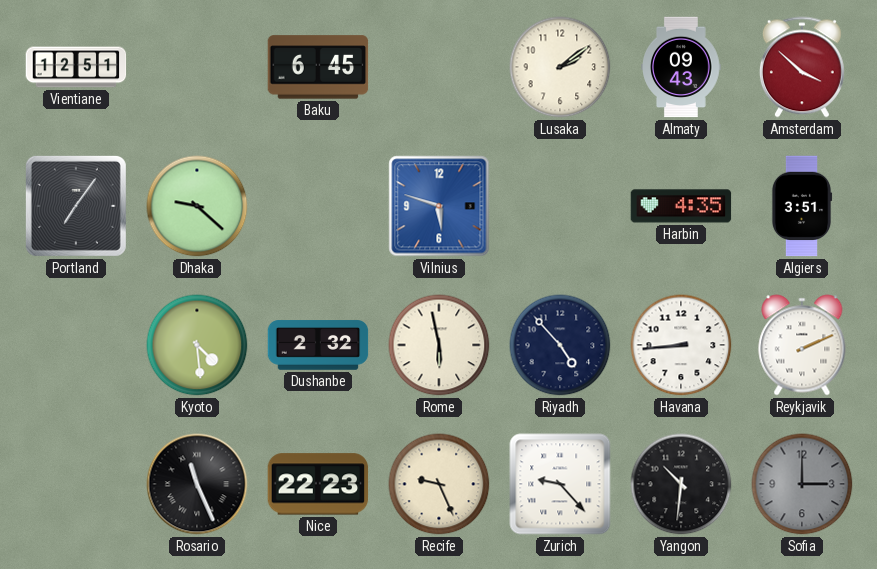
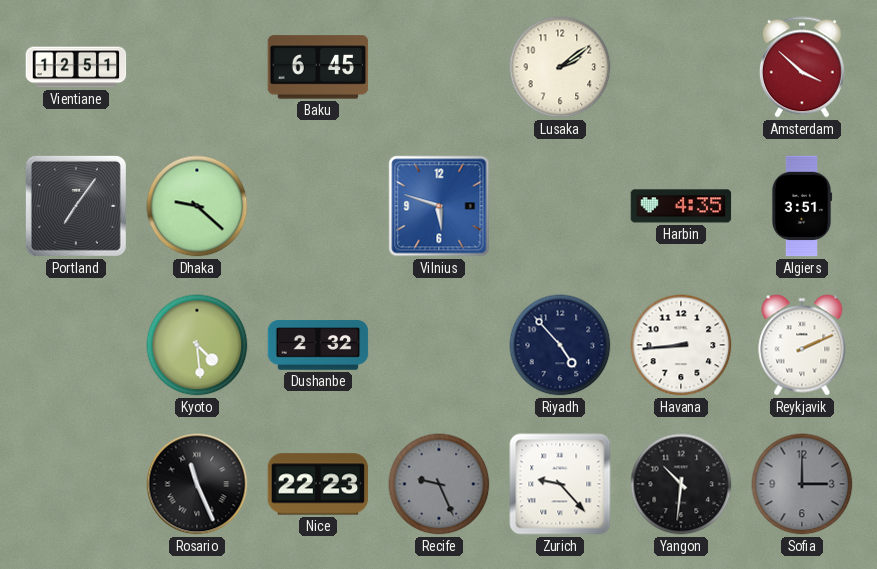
Almaty: 09:43 -> none
Rome: 5:58 -> none
Recife dial: cream -> grey
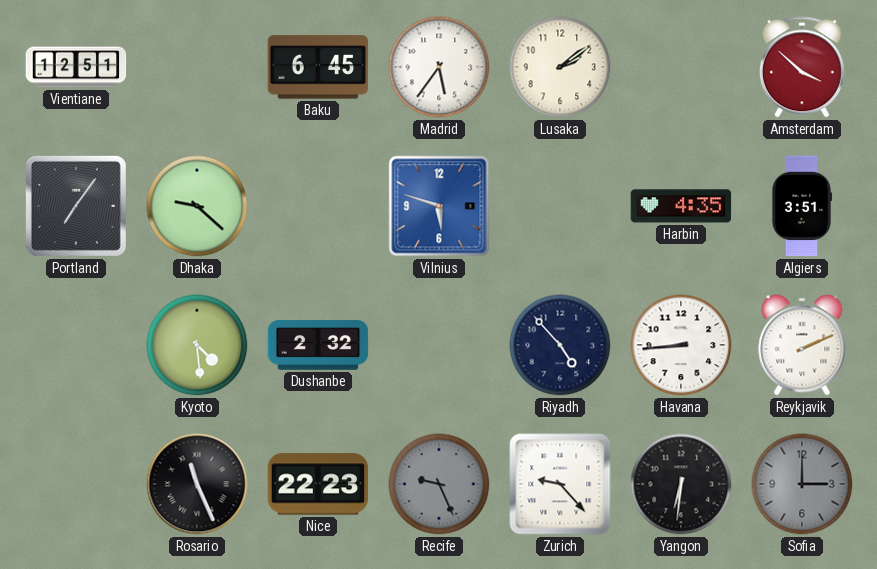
Madrid: none -> 5:36
Yangon: 10:31 -> 6:31
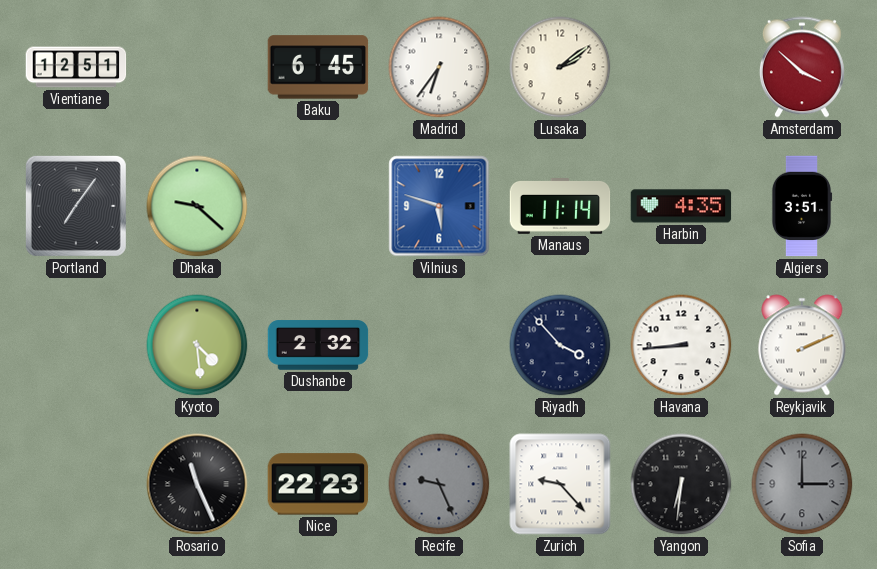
Madrid: 5:36 -> 6:36
Manaus: none -> 11:14
Riyadh: 4:53 -> 3:53
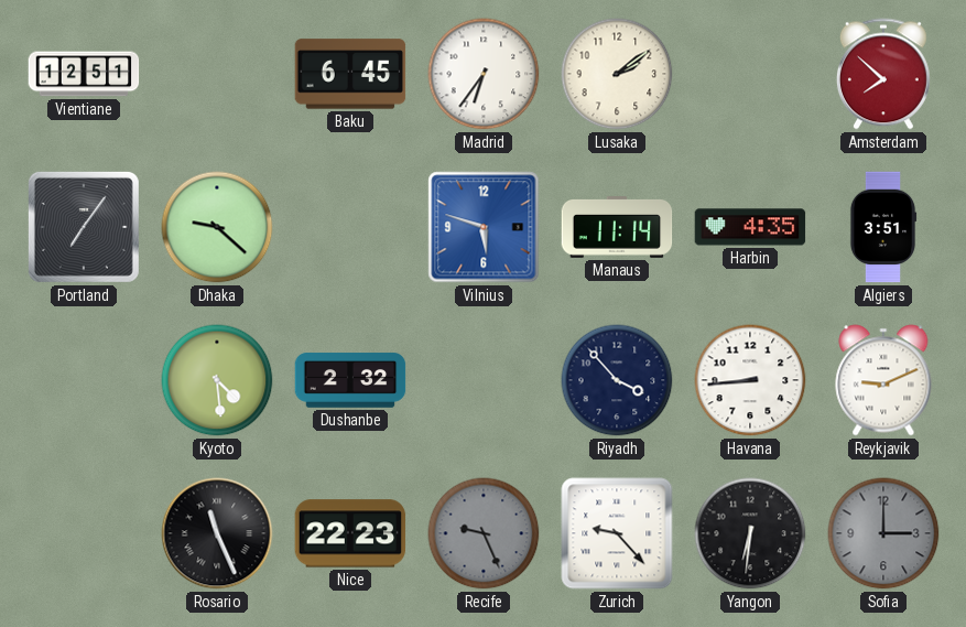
Amsterdam: 3:52 -> 7:52
Reykjavik: 2:11 -> 9:11
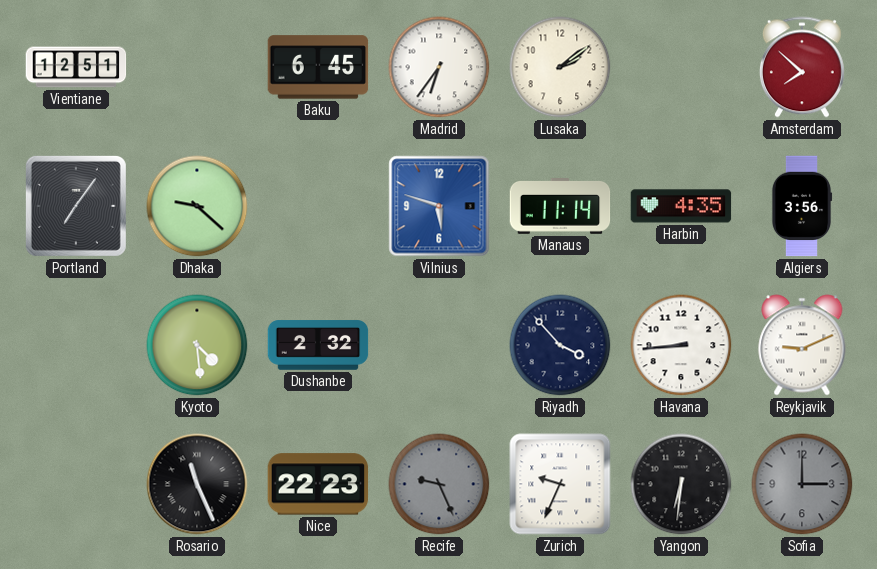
Algiers: 3:51 -> 3:56
Zurich: 9:23 -> 9:34
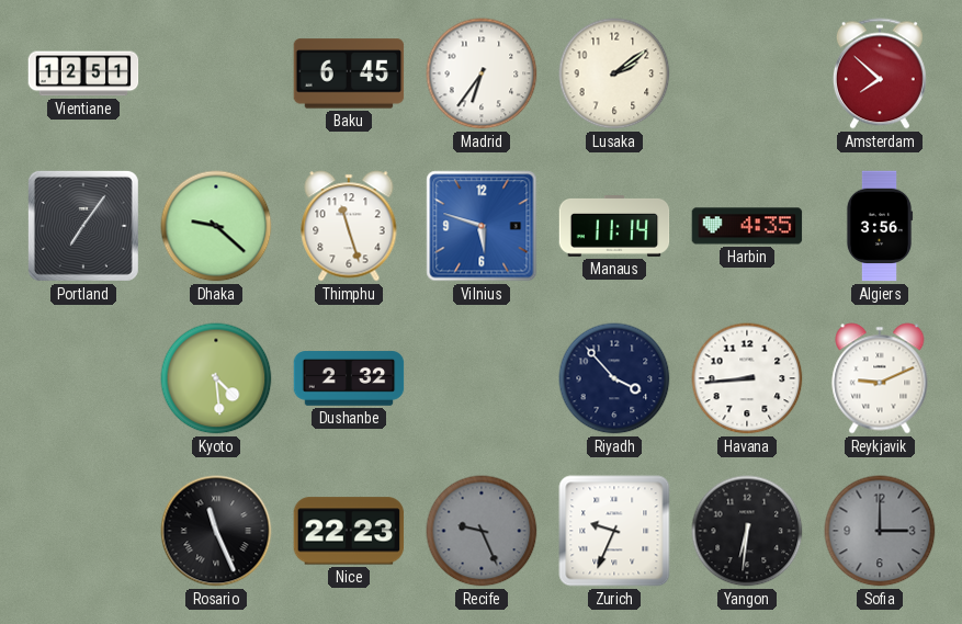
Thimphu: none -> 11:27
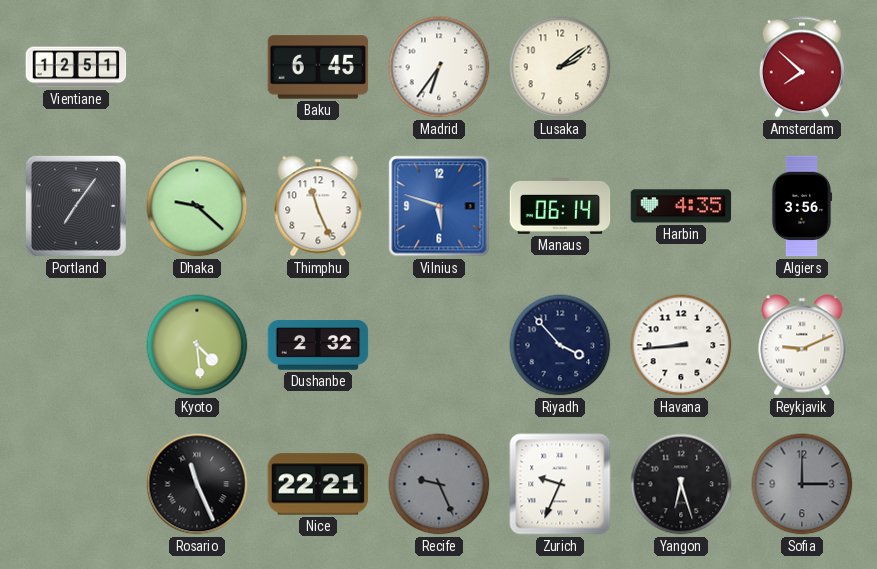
Thimphu: 11:27 -> 11:26
Manaus: 11:14 -> 06:14
Nice: 22:23 -> 22:21
Yangon: 6:31 -> 6:27
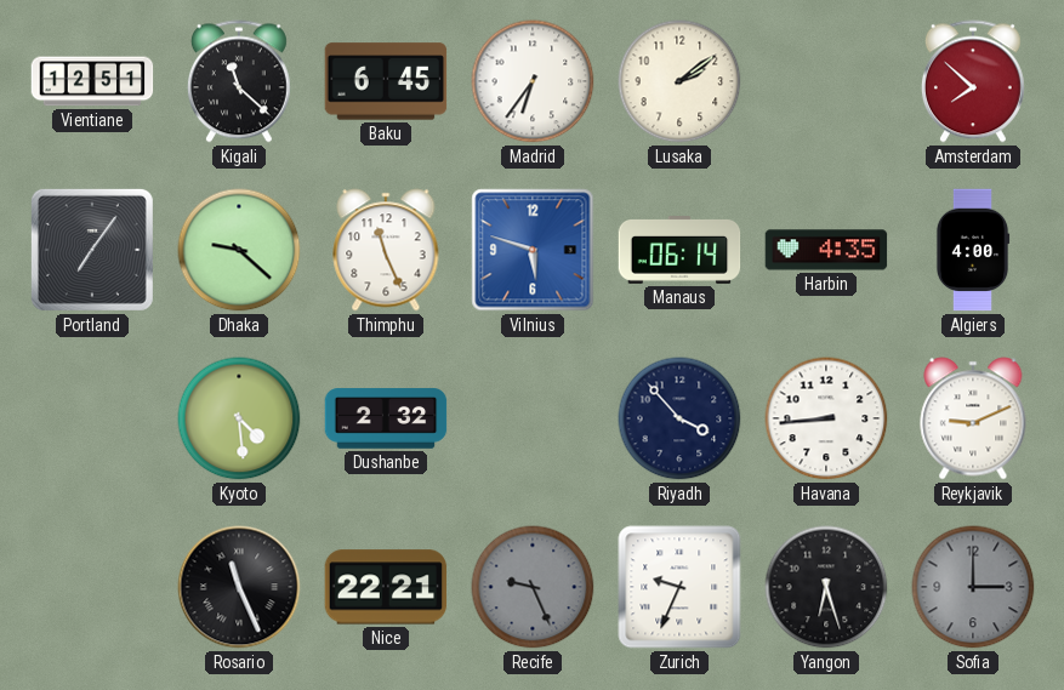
Kigali: none -> 11:22
Algiers: 3:56 -> 4:00
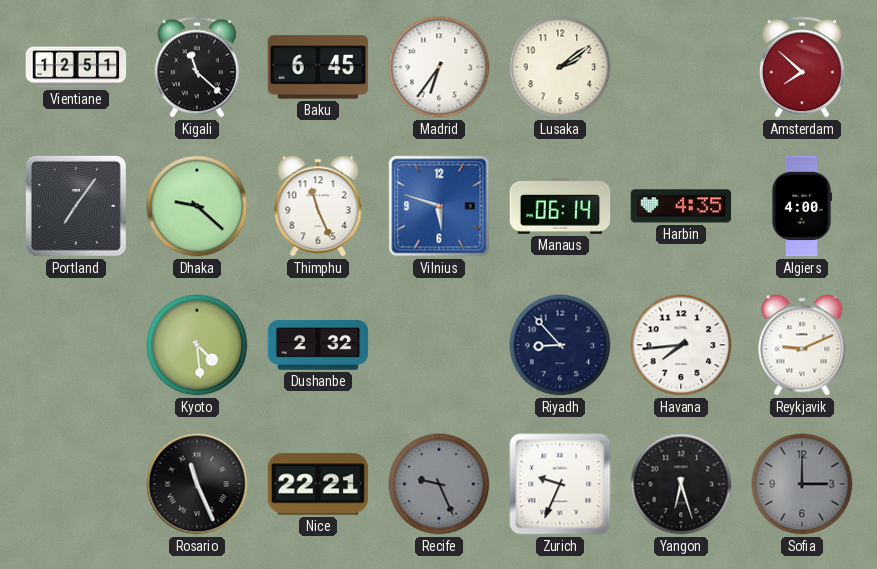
Riyadh: 3:53 -> 8:53
Havana: 8:44 -> 7:44
